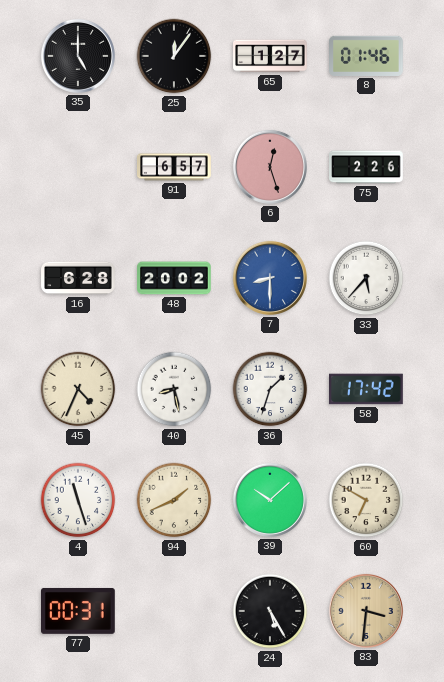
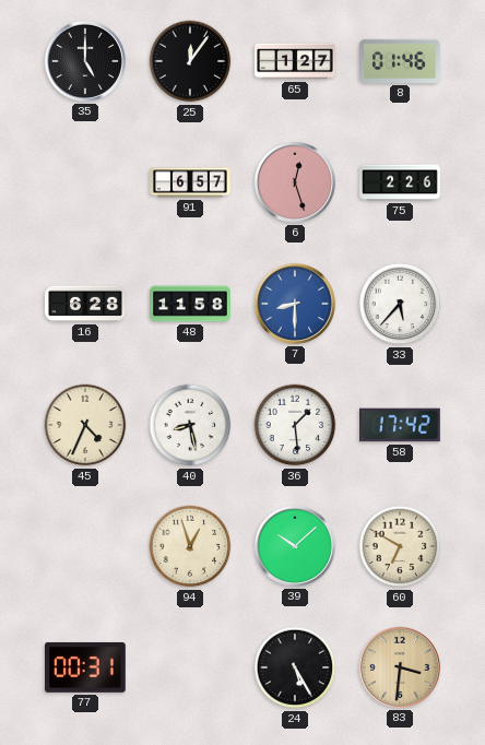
48: 20:02 -> 11:58
36: 1:33 -> 1:29
4: 11:27 -> none
94: 1:41 -> 12:57
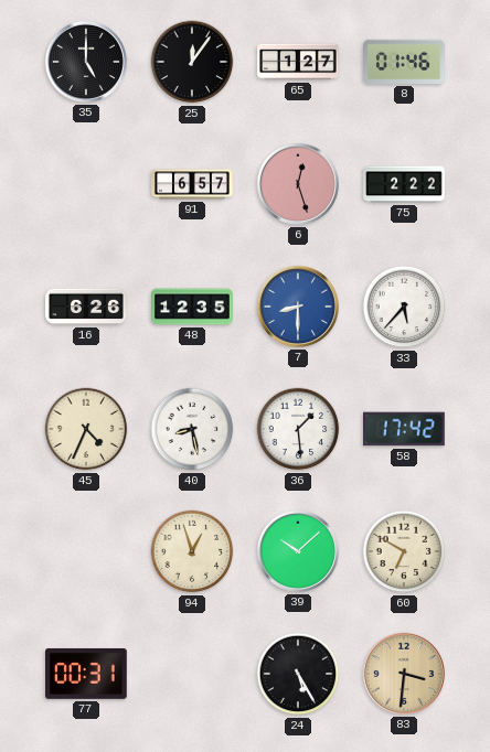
75: 2:26 -> 2:22
16: 6:28 -> 6:26
48: 11:58 -> 12:35
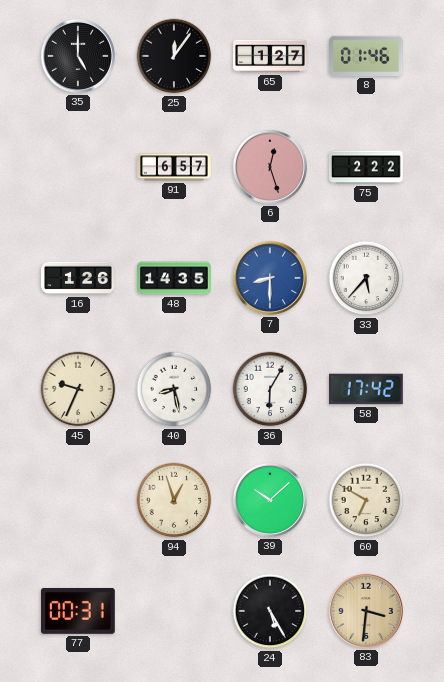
16: 6:26 -> 1:26
48: 12:35 -> 14:35
45: 4:34 -> 9:34
36: 1:29 -> 6:05
